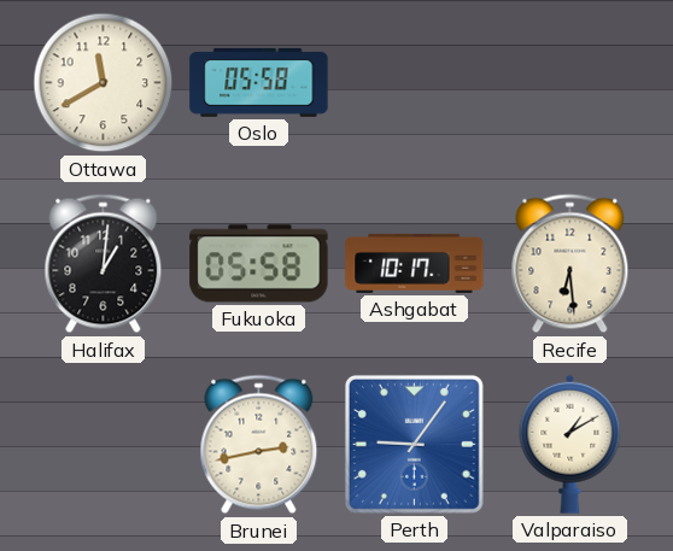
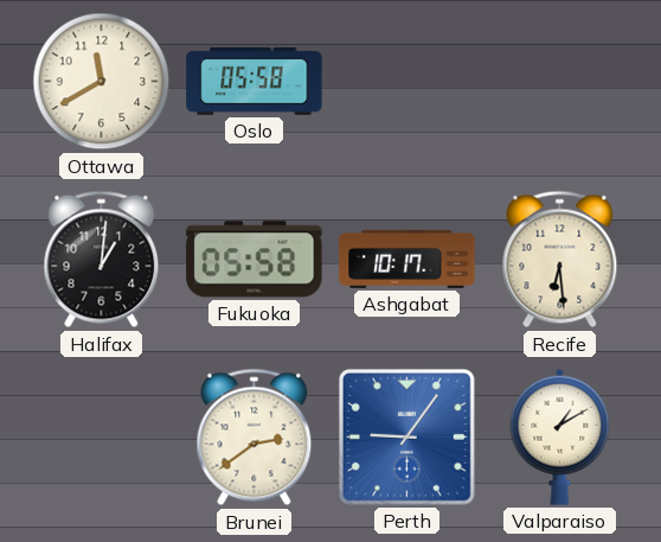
Brunei: 2:43 -> 2:39
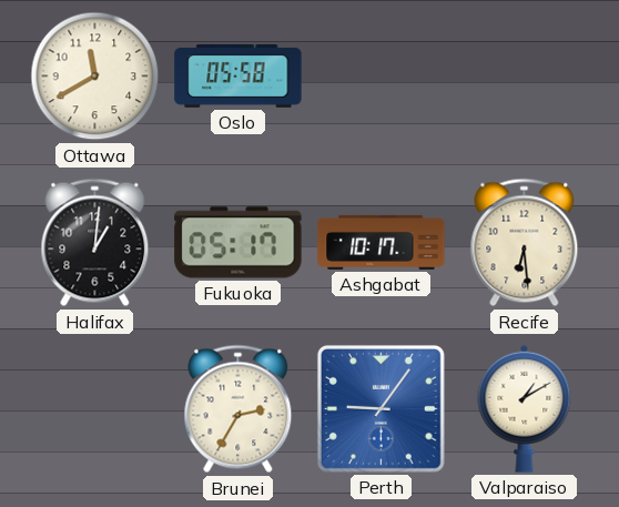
Fukuoka: 05:58 -> 05:17
Brunei: 2:39 -> 2:35
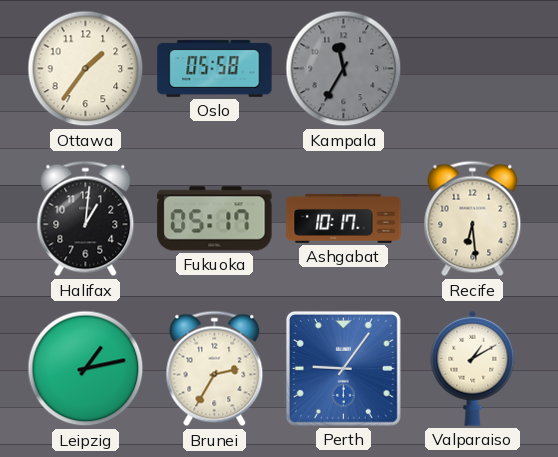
Ottawa: 11:40 -> 1:36
Kampala: none -> 11:35
Leipzig: none -> 1:13
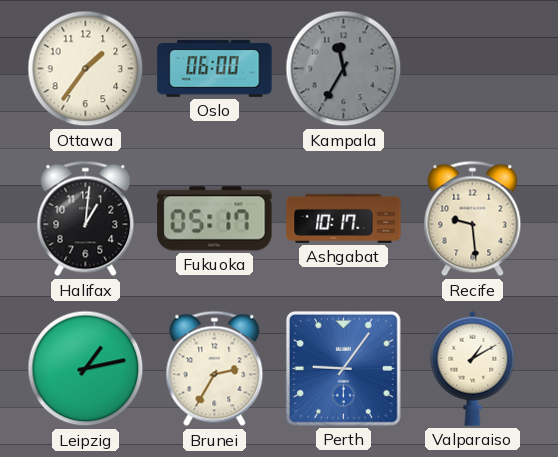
Oslo: 05:58 -> 06:00
Recife: 6:29 -> 9:29
